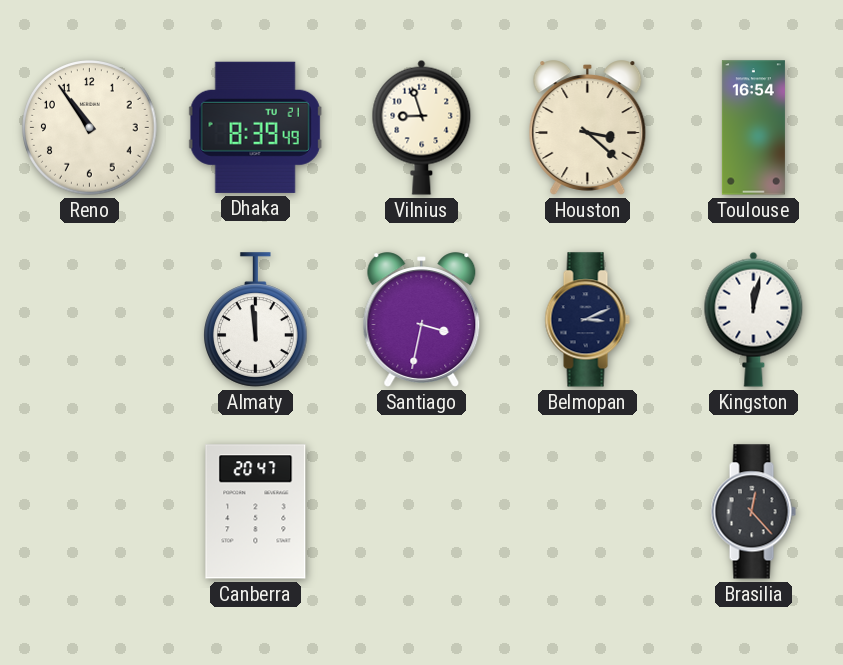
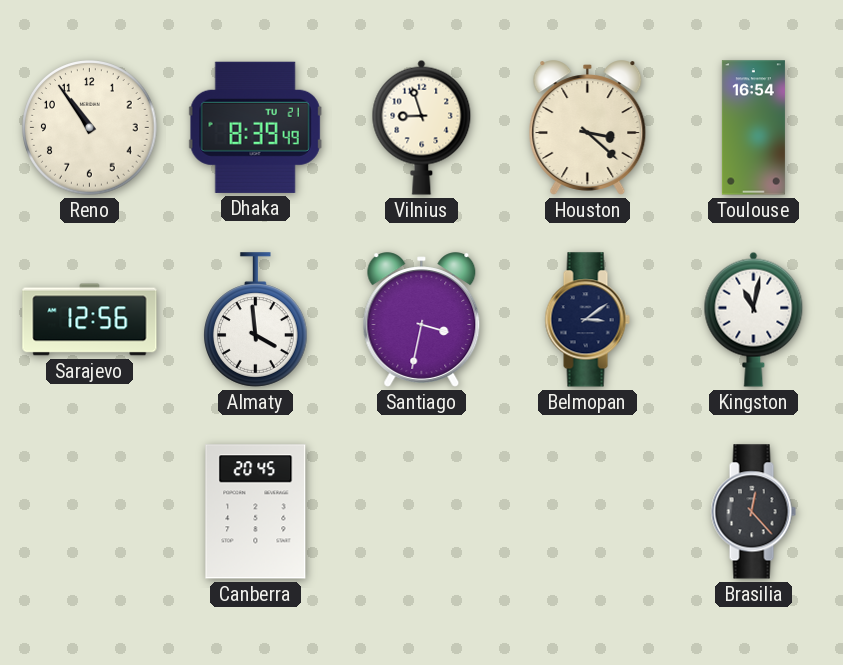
Sarajevo: none -> 12:56
Almaty: 11:59 -> 3:59
Belmopan: 3:11 -> 3:09
Kingston: 12:02 -> 11:02
Canberra: 20:47 -> 20:45
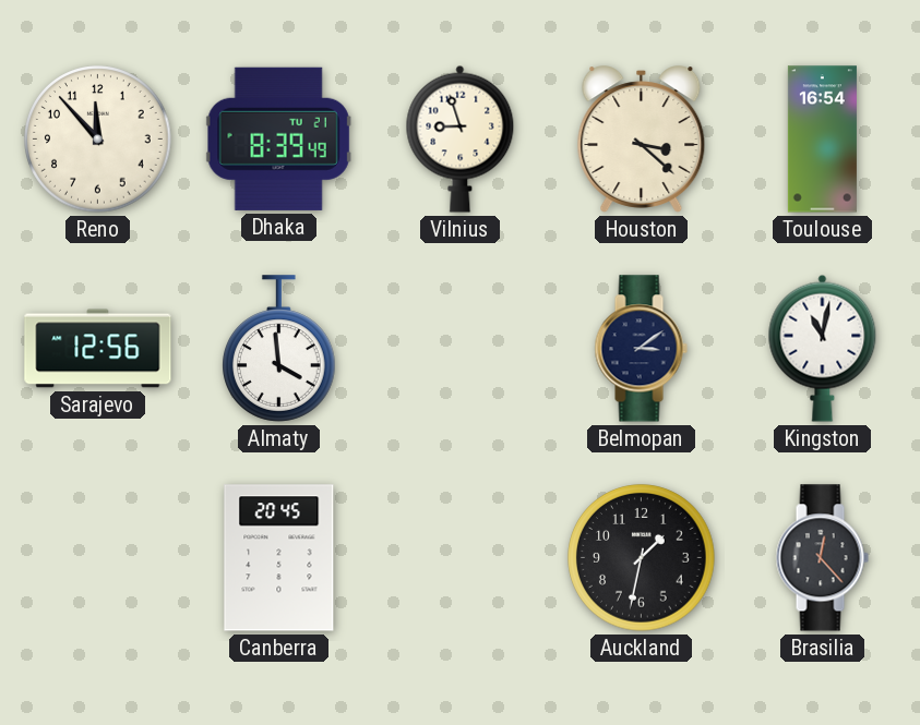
Reno: 10:54 -> 11:53
Santiago: 3:32 -> none
Auckland: none -> 1:32
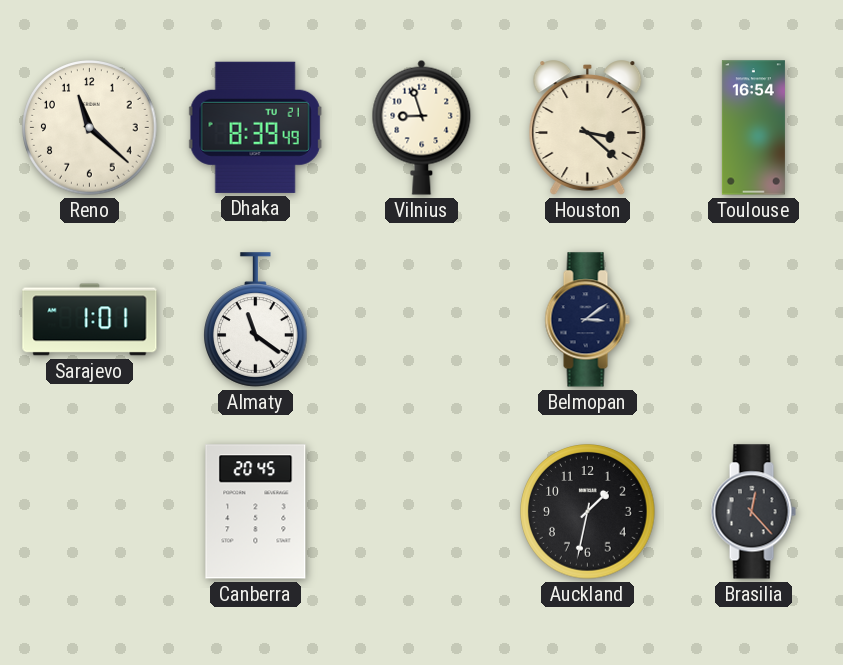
Reno: 11:53 -> 11:22
Sarajevo: 12:56 -> 1:01
Almaty: 3:59 -> 11:21
Kingston: 11:02 -> none
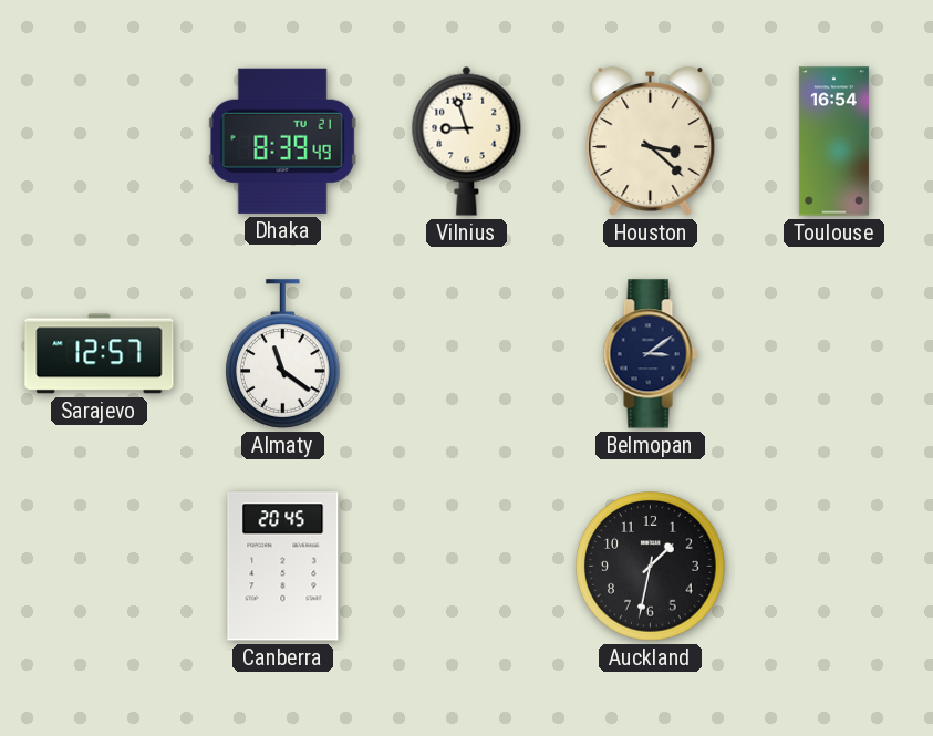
Reno: 11:22 -> none
Sarajevo: 1:01 -> 12:57
Brasilia: 12:23 -> none
